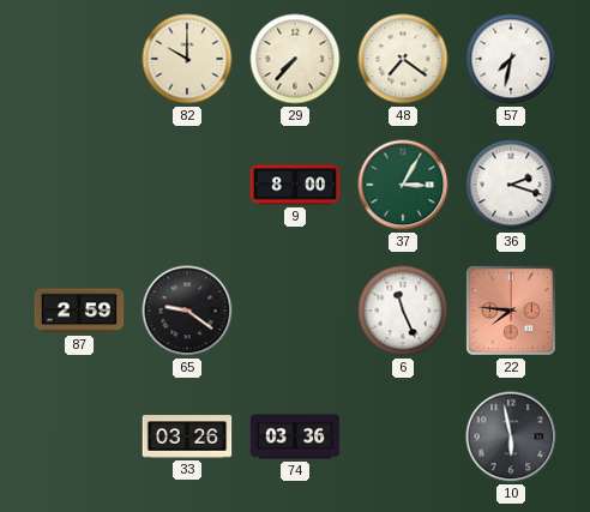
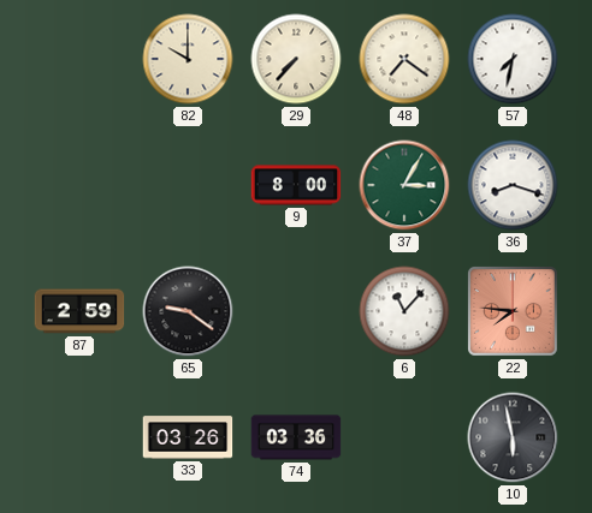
36: 2:18 -> 8:18
6: 11:26 -> 11:07
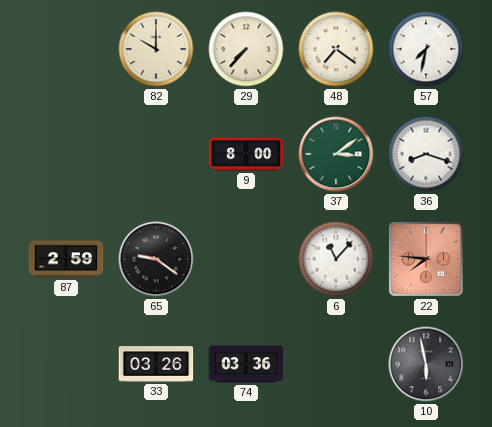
37: 3:05 -> 3:09
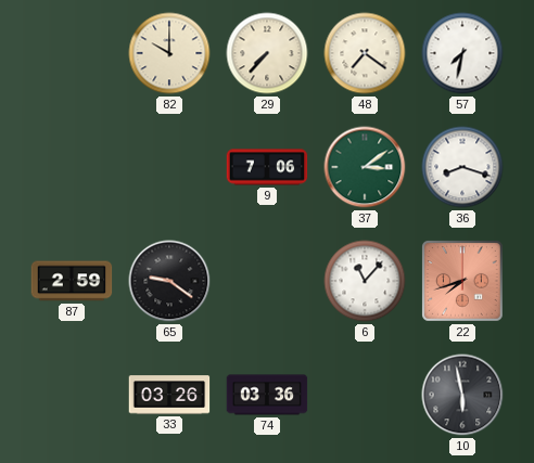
9: 8:00 -> 7:06
22: 7:46 -> 7:42
